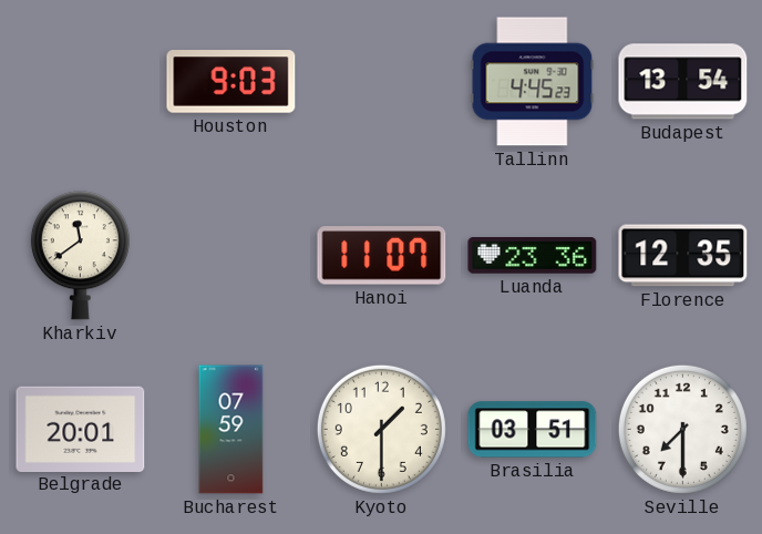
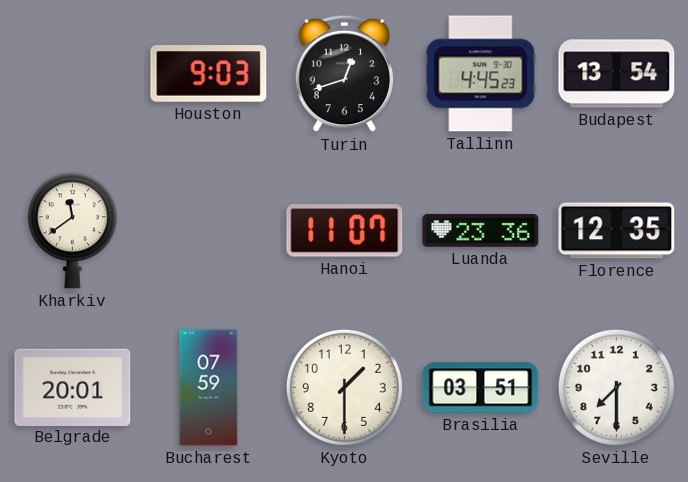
Turin: none -> 12:42
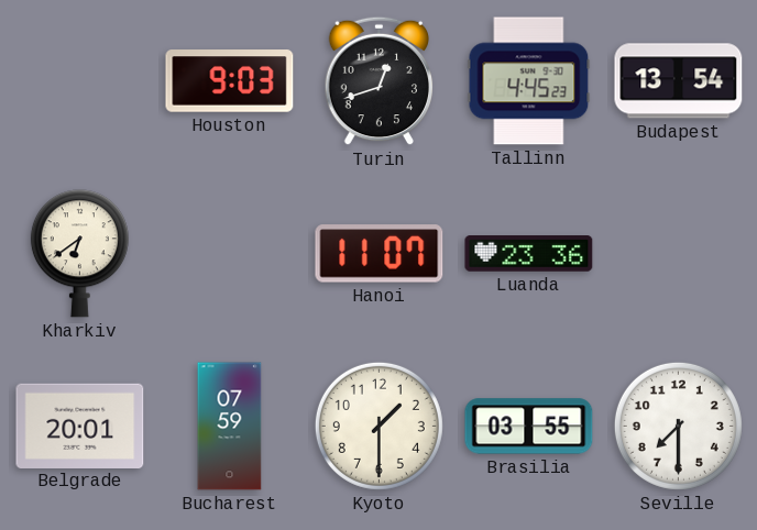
Kharkiv: 11:39 -> 6:39
Florence: 12:35 -> none
Brasilia: 03:51 -> 03:55
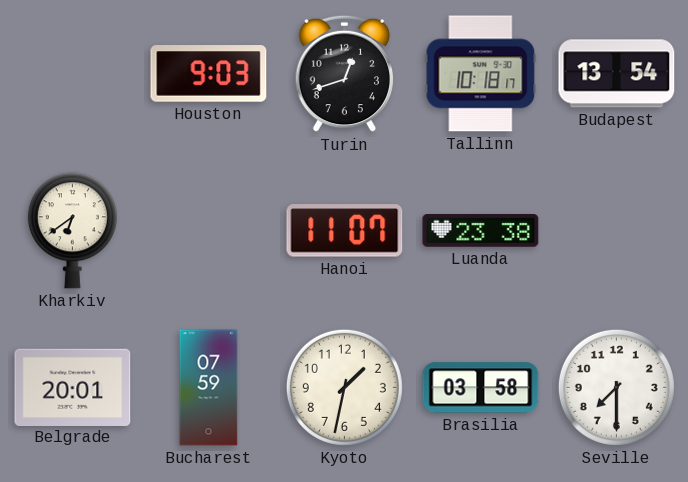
Tallinn: 4:45 -> 10:18
Luanda: 23:36 -> 23:38
Kyoto: 1:30 -> 1:32
Brasilia: 03:55 -> 03:58
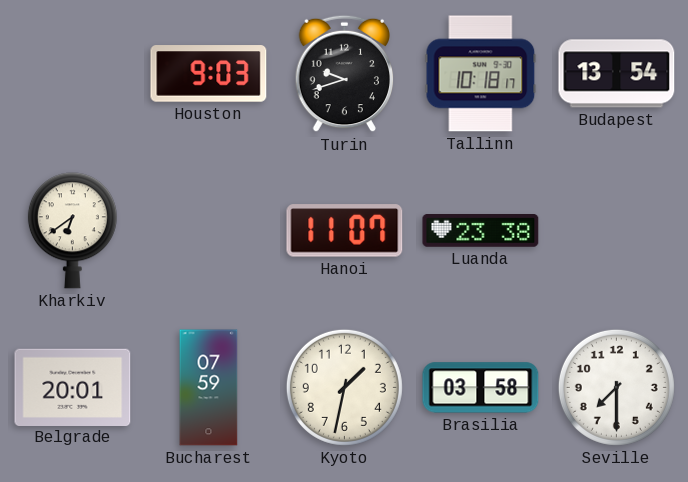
Turin: 12:42 -> 9:42
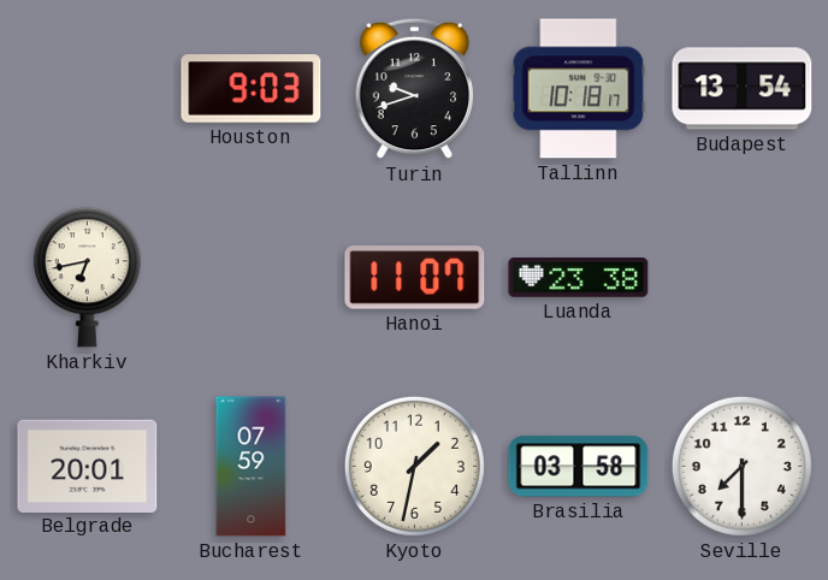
Kharkiv: 6:39 -> 6:43
